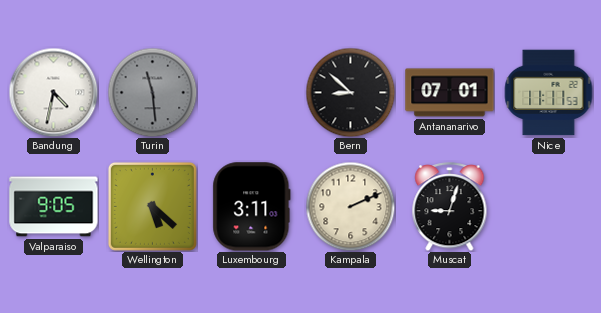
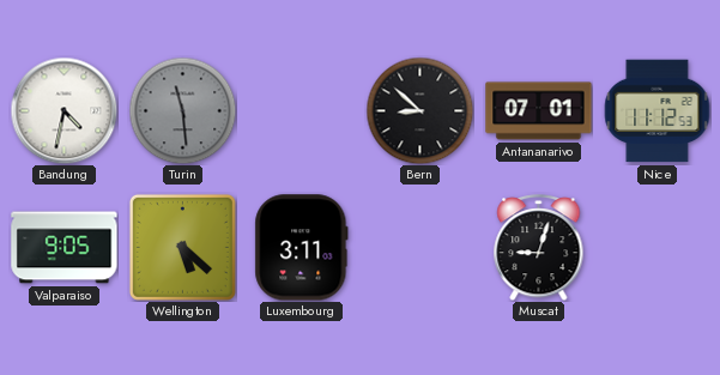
Nice: 11:11 -> 11:12
Kampala: 2:11 -> none
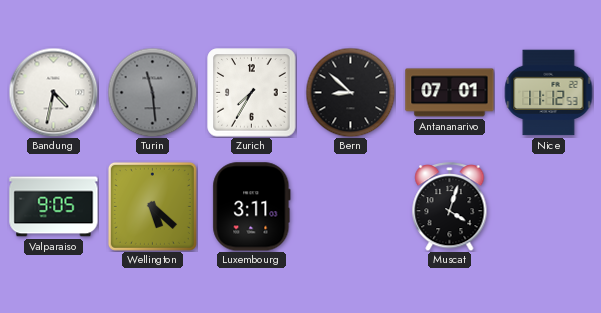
Zurich: none -> 7:35
Muscat: 9:03 -> 4:03
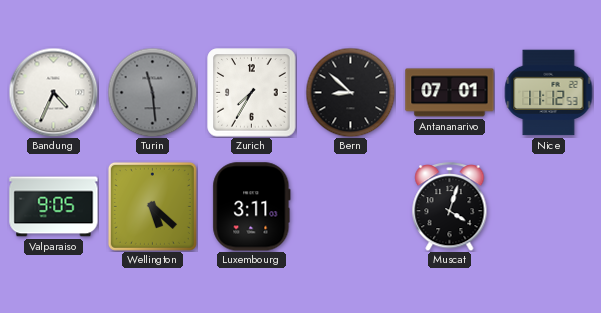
Bandung: 4:32 -> 4:34
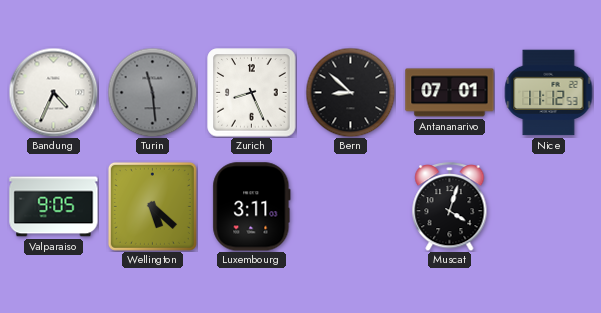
Zurich: 7:35 -> 8:26
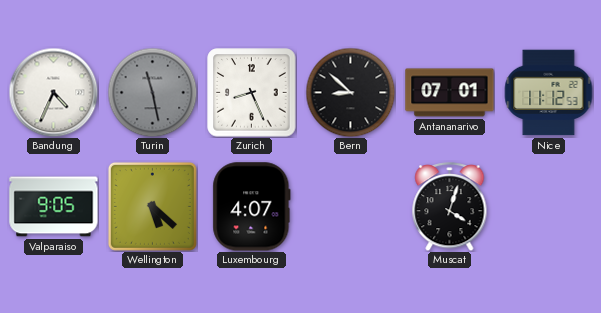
Turin: 11:29 -> 11:28
Luxembourg: 3:11 -> 4:07
